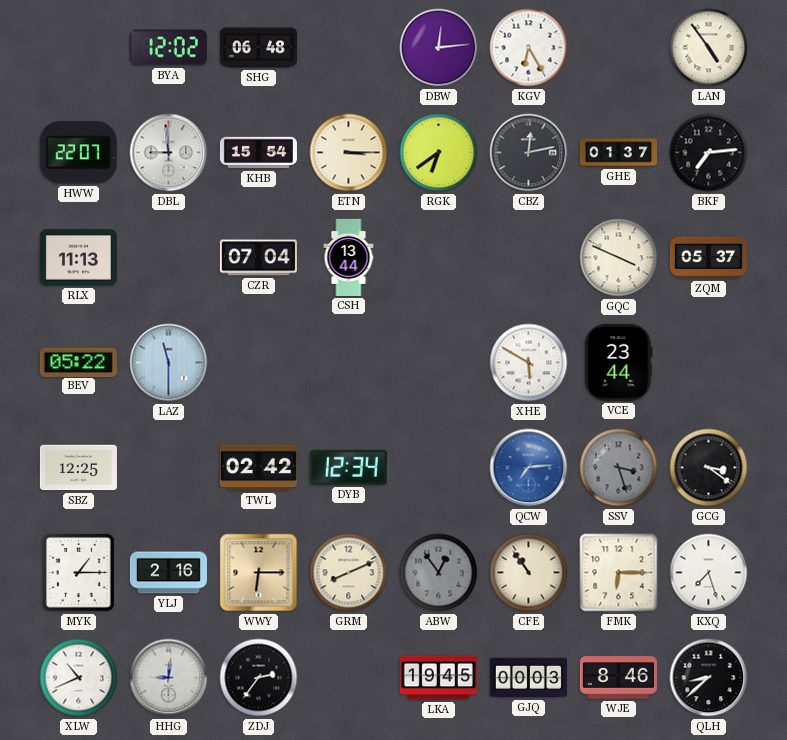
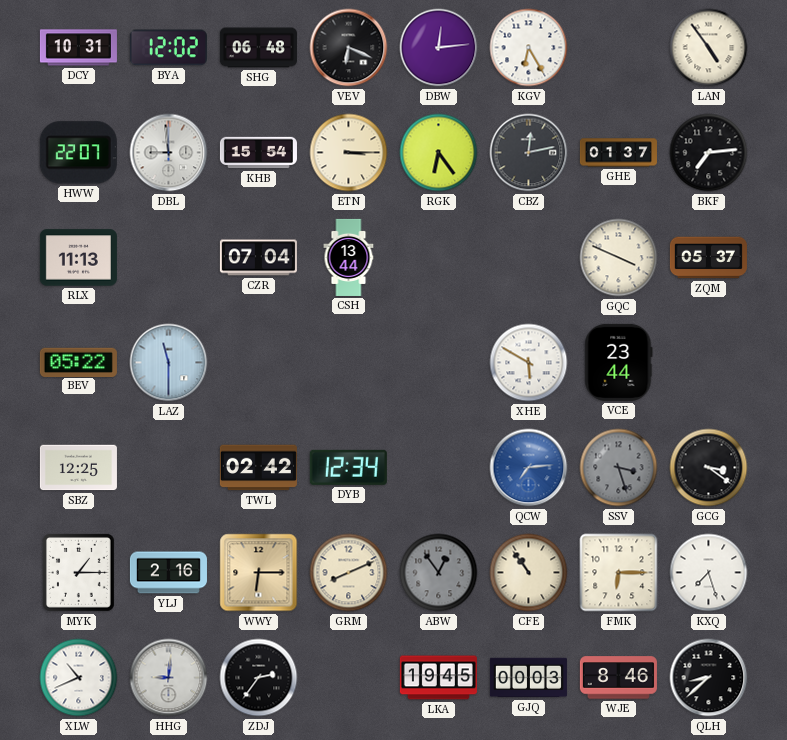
DCY: none -> 10:31
VEV: none -> 6:19
RGK: 6:39 -> 6:24
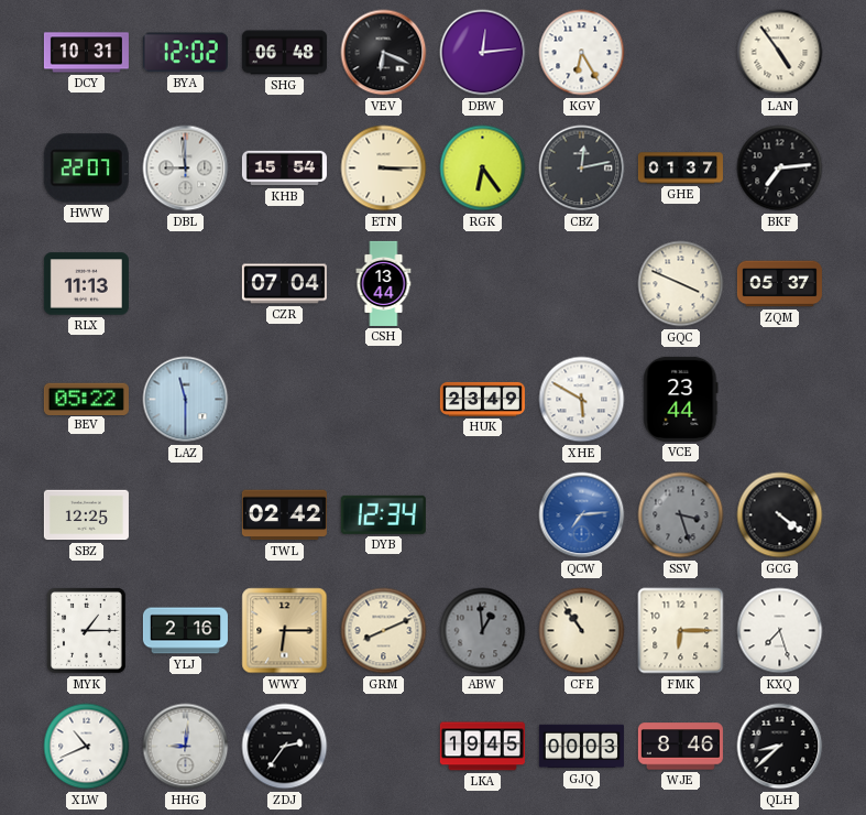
HUK: none -> 23:49
GCG: 3:21 -> 4:21
ABW: 12:54 -> 12:59
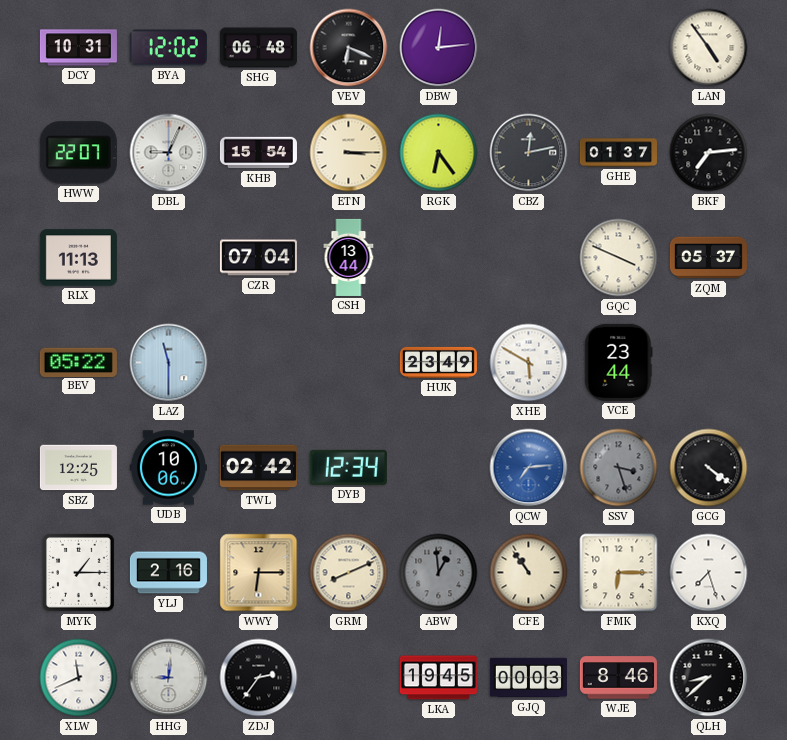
KGV: 6:25 -> none
DBL: 8:59 -> 9:04
UDB: none -> 10:06
XLW: 10:41 -> 11:41
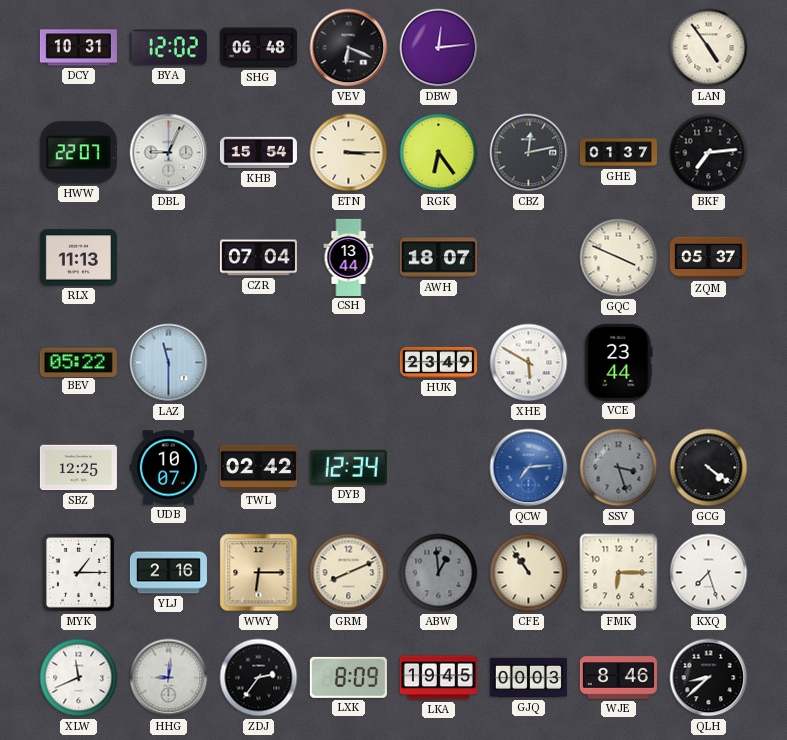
AWH: none -> 18:07
UDB: 10:06 -> 10:07
LXK: none -> 8:09
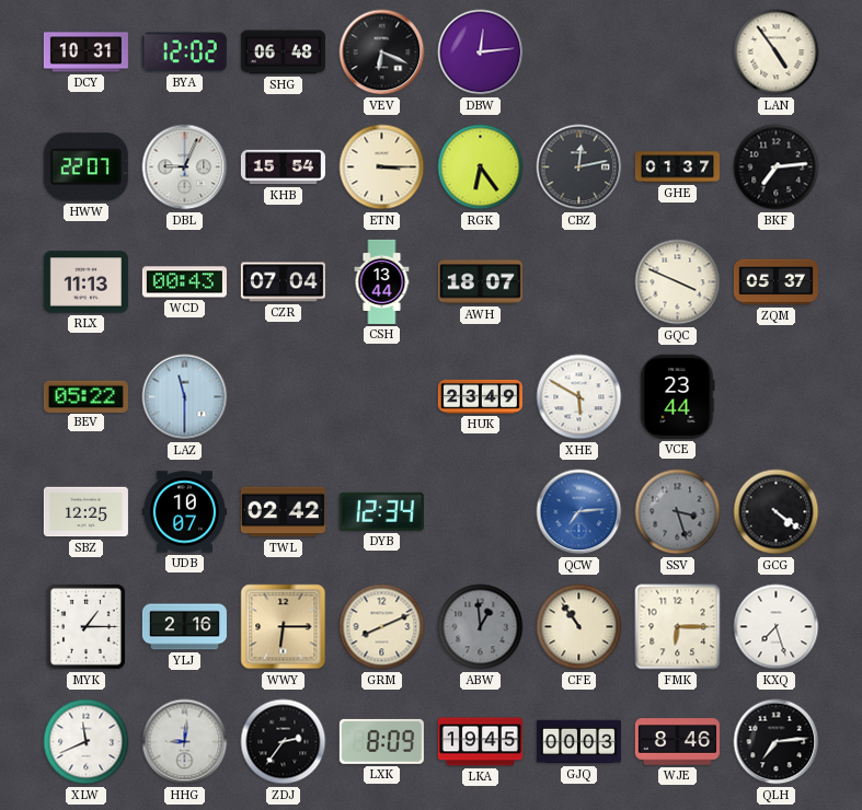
WCD: none -> 00:43
QLH: 8:38 -> 7:14
